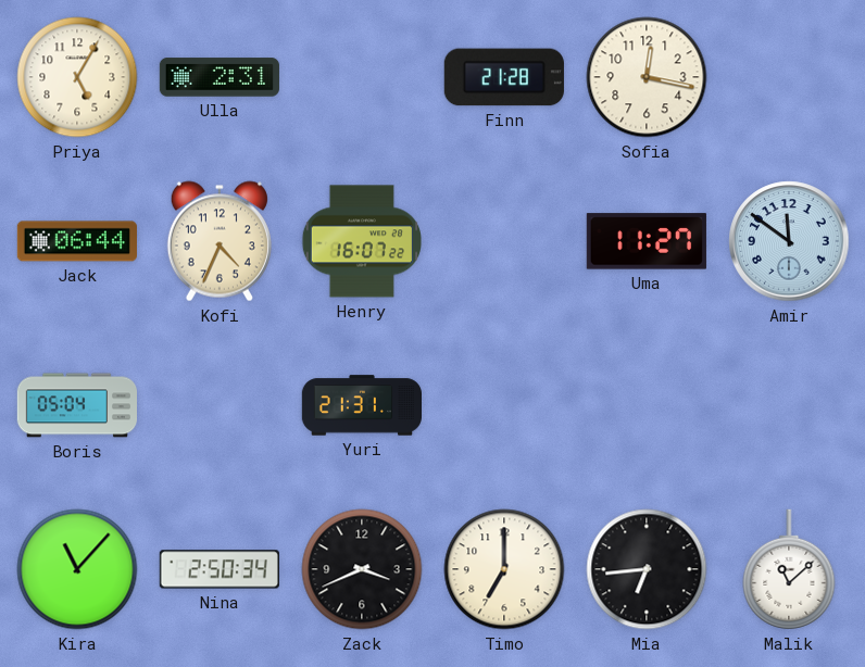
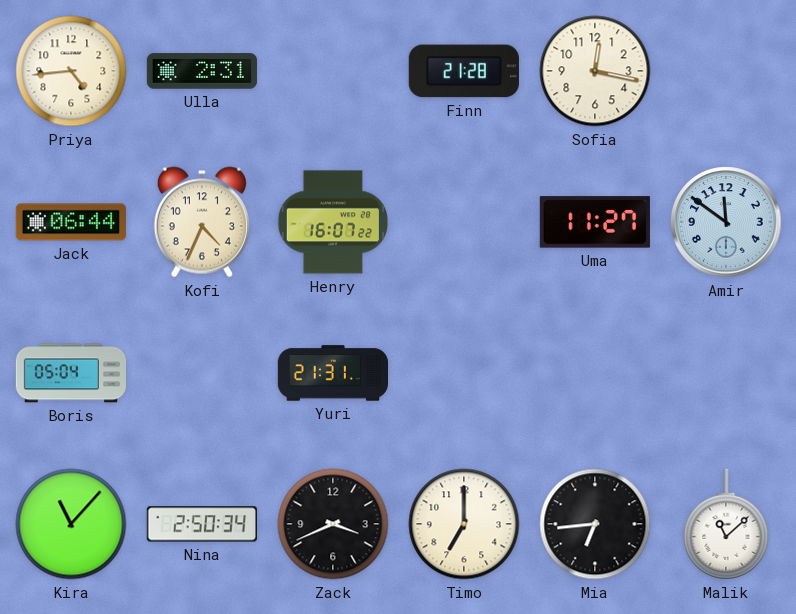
Priya: 5:05 -> 4:44
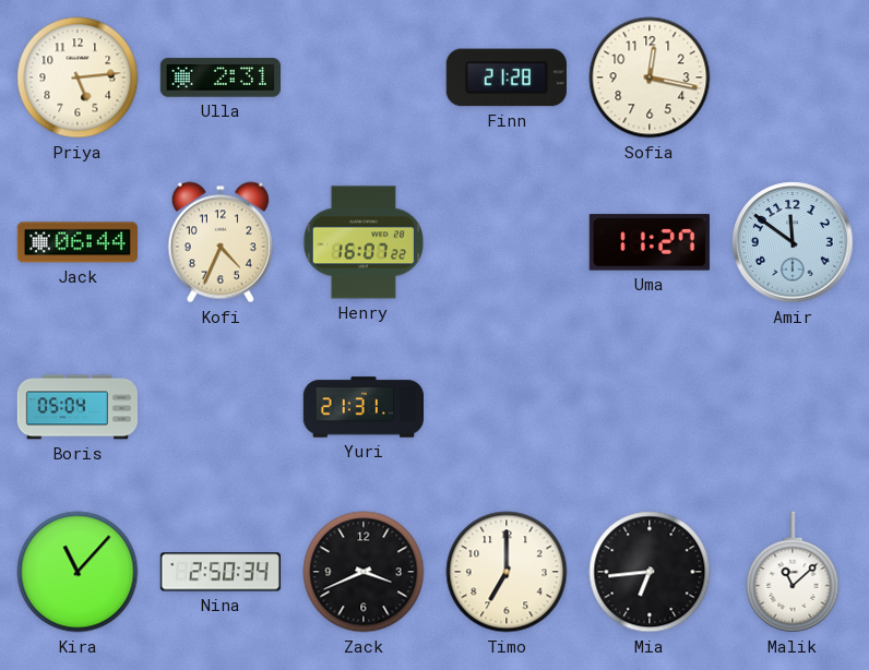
Priya: 4:44 -> 5:14
